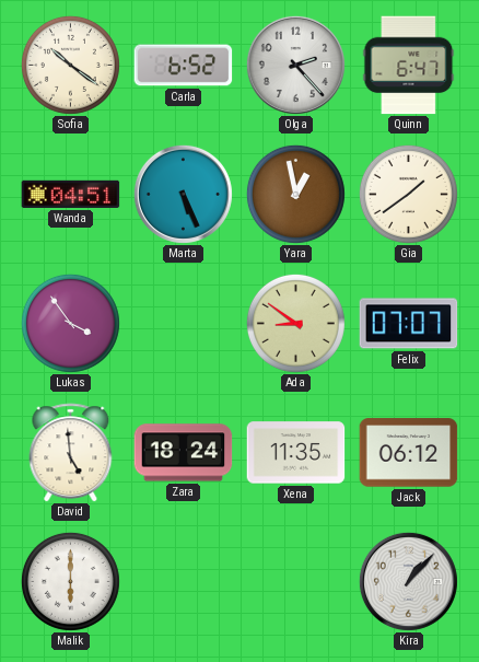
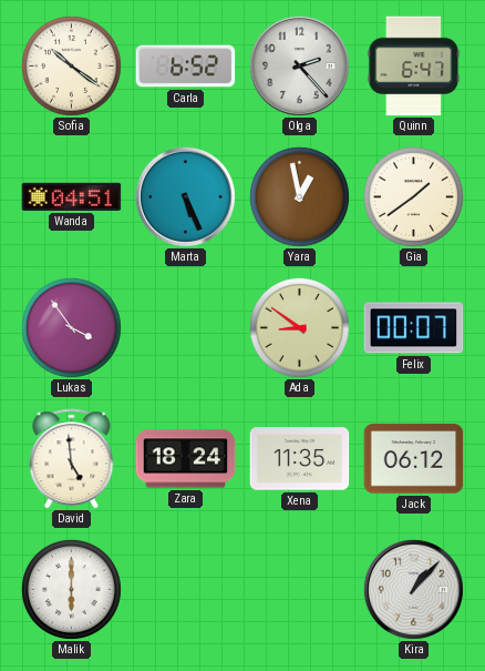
Felix: 07:07 -> 00:07
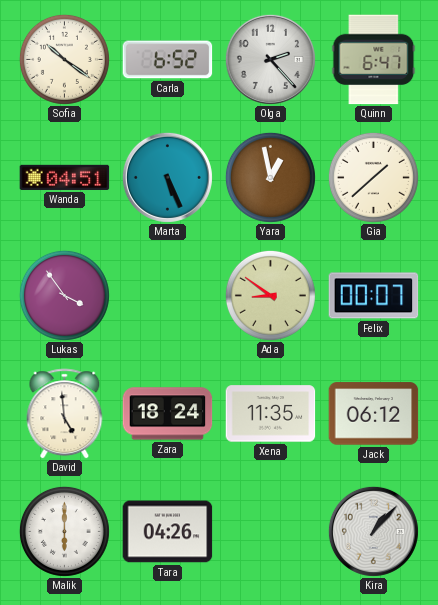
Gia: 1:39 -> 1:38
Tara: none -> 04:26
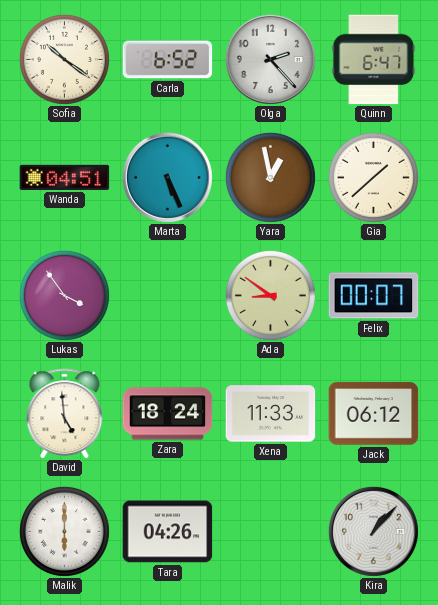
Xena: 11:35 -> 11:33
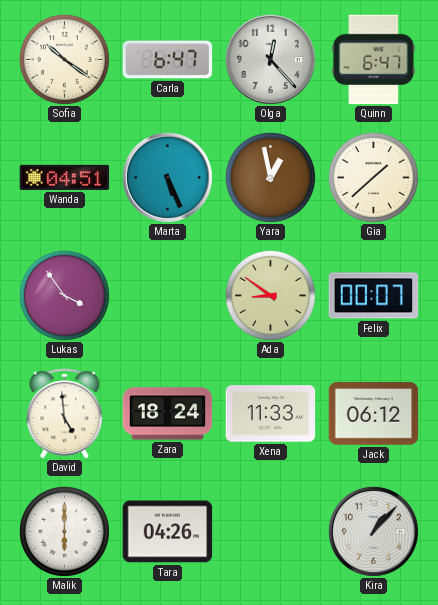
Carla: 6:52 -> 6:47
Olga: 2:23 -> 12:23
